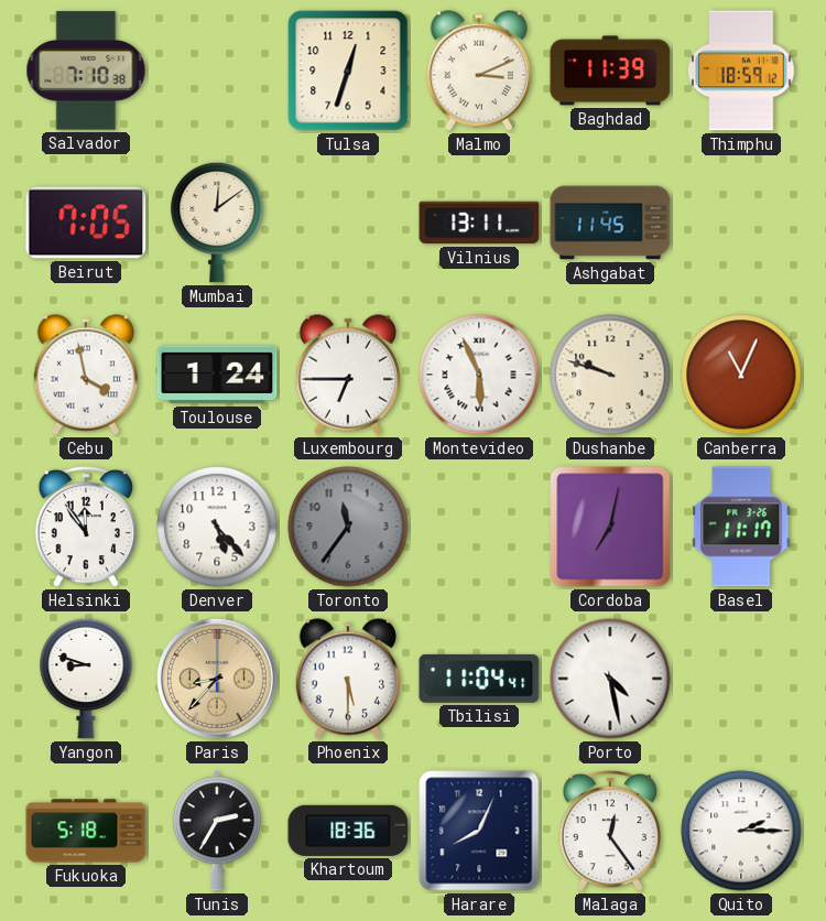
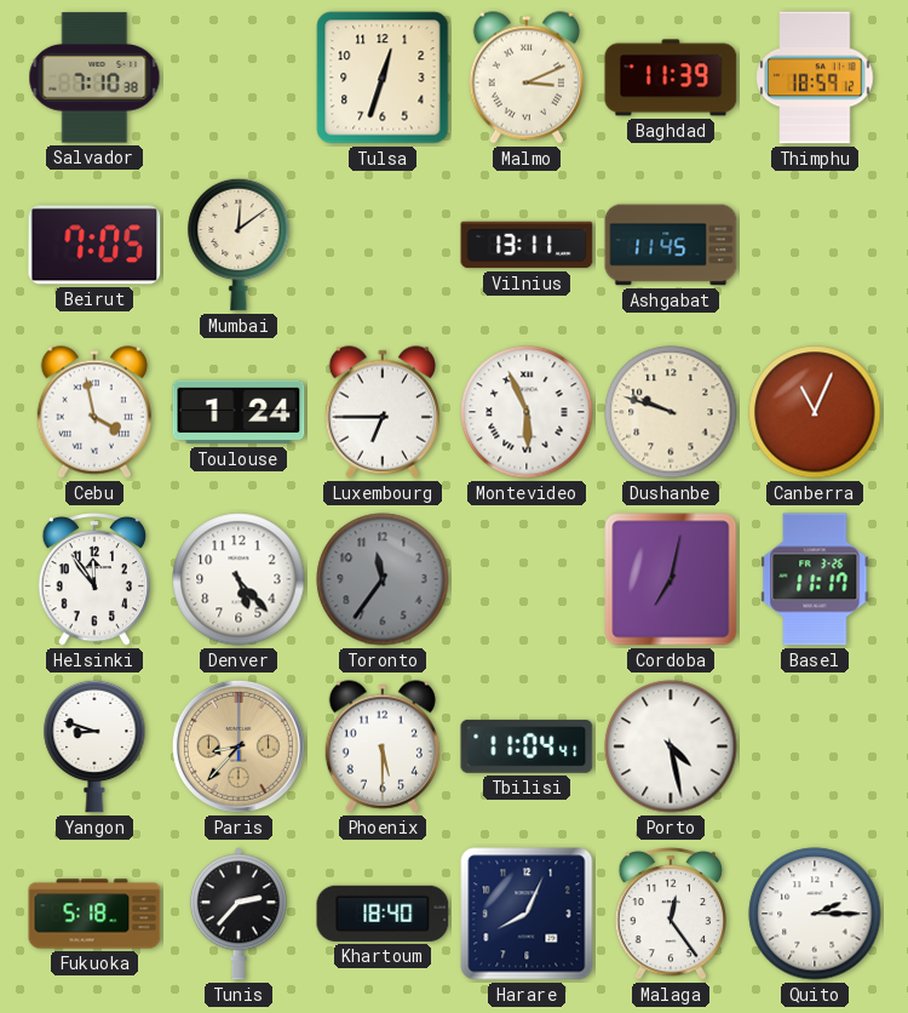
Tunis: 2:35 -> 2:37
Khartoum: 18:36 -> 18:40
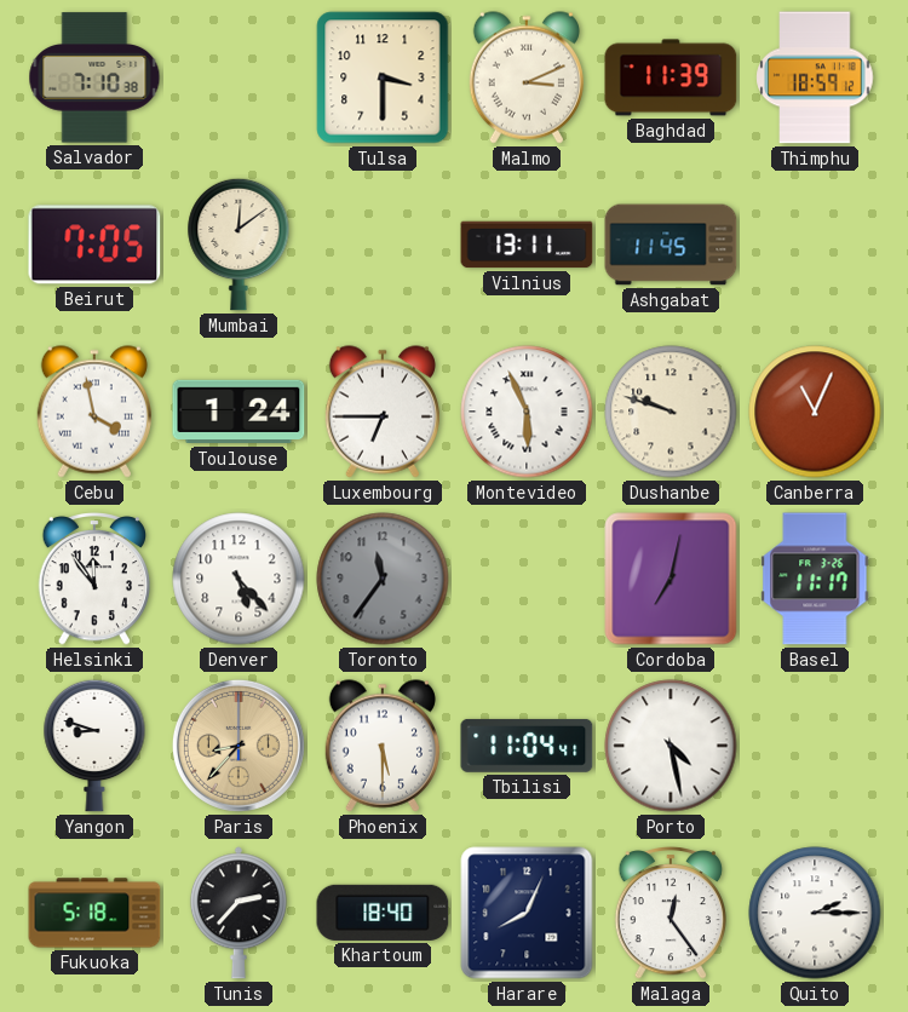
Tulsa: 12:33 -> 3:30
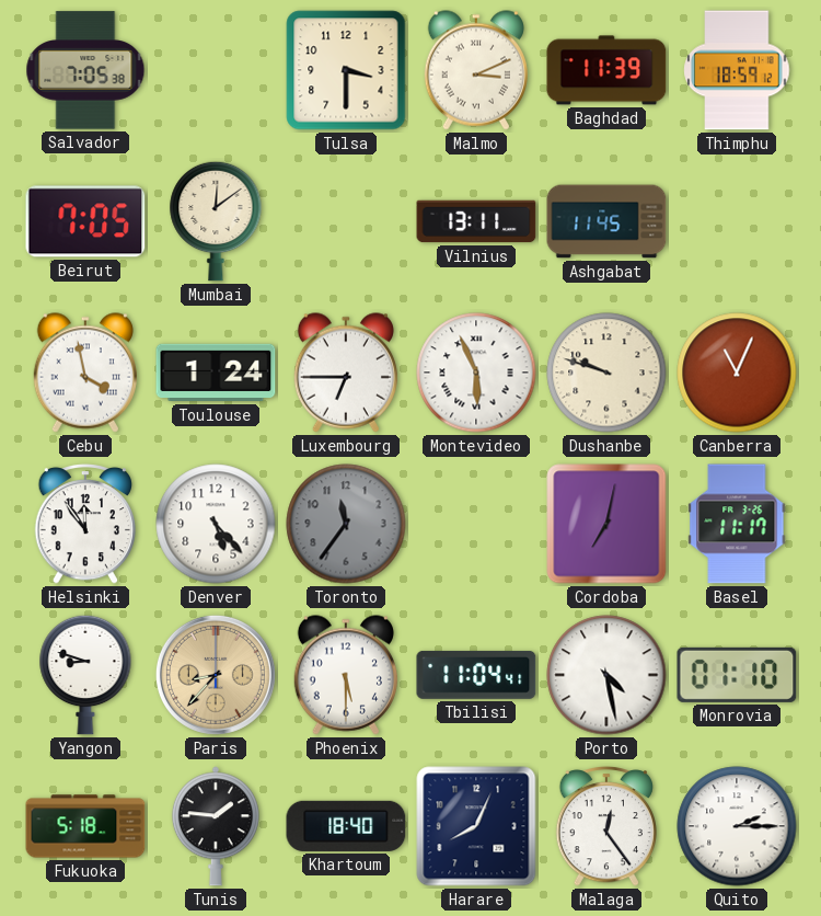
Salvador: 7:10 -> 7:05
Monrovia: none -> 01:10
Tunis: 2:37 -> 1:46
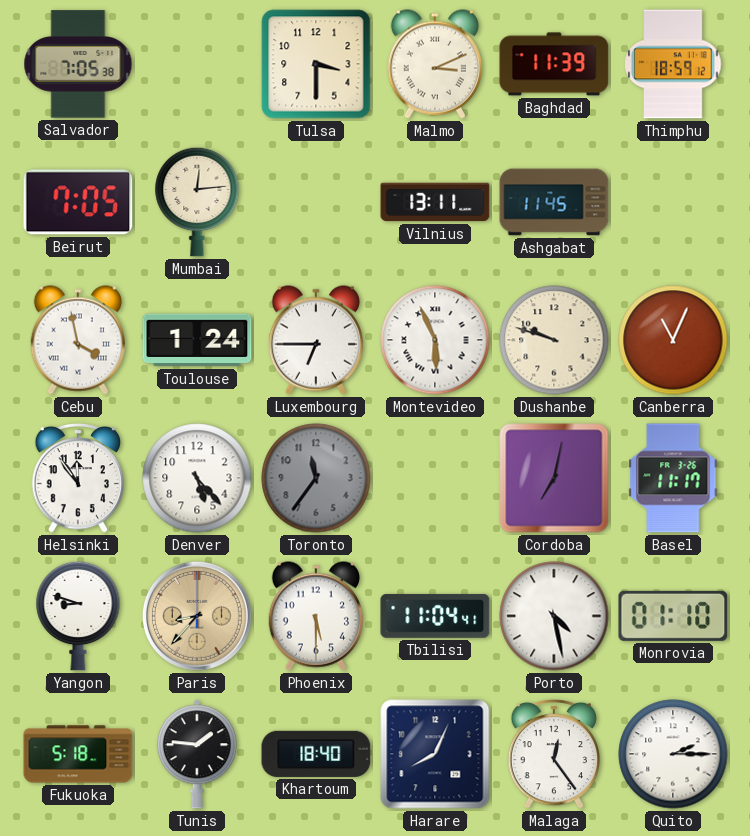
Mumbai: 12:09 -> 12:14
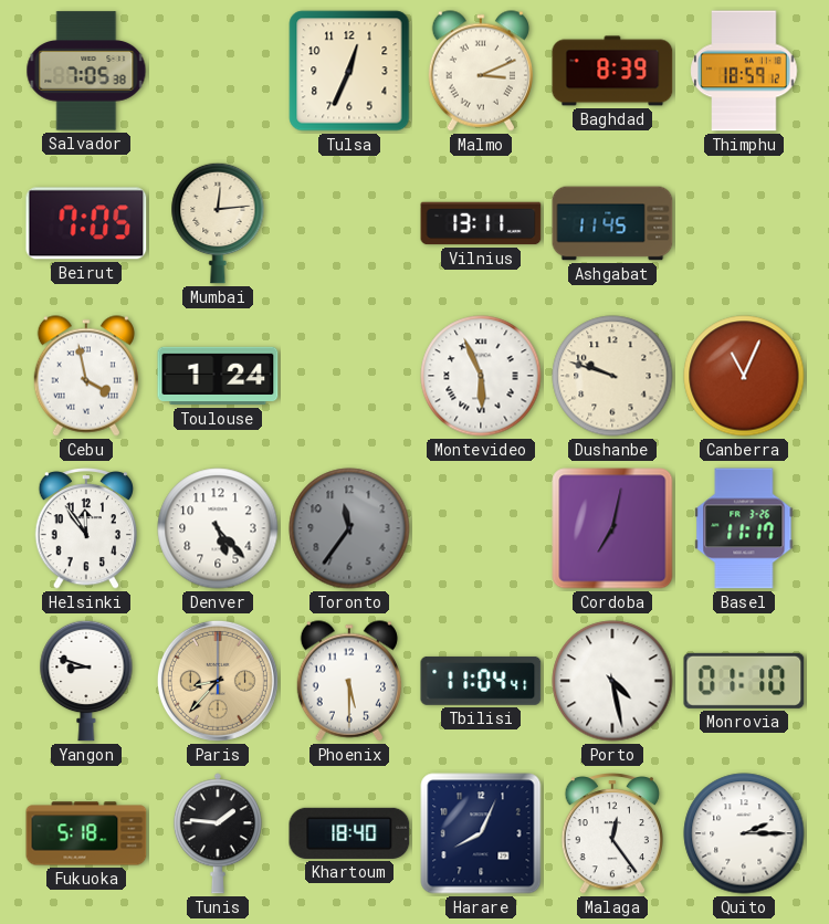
Tulsa: 3:30 -> 12:34
Baghdad: 11:39 -> 8:39
Luxembourg: 6:45 -> none
